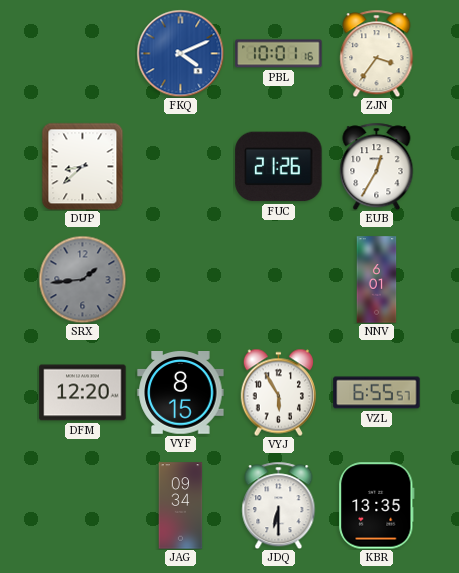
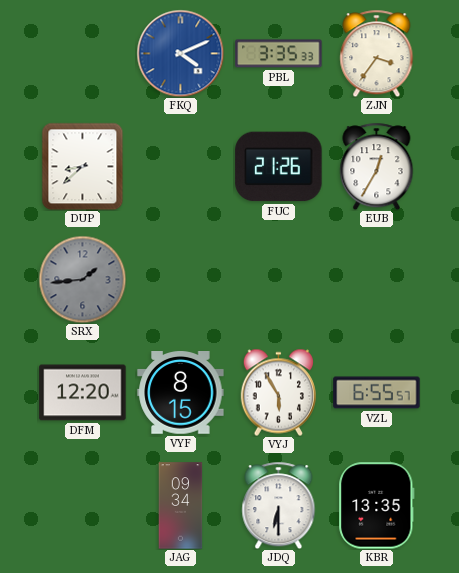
PBL: 10:01 -> 3:35
NNV: 6:01 -> none
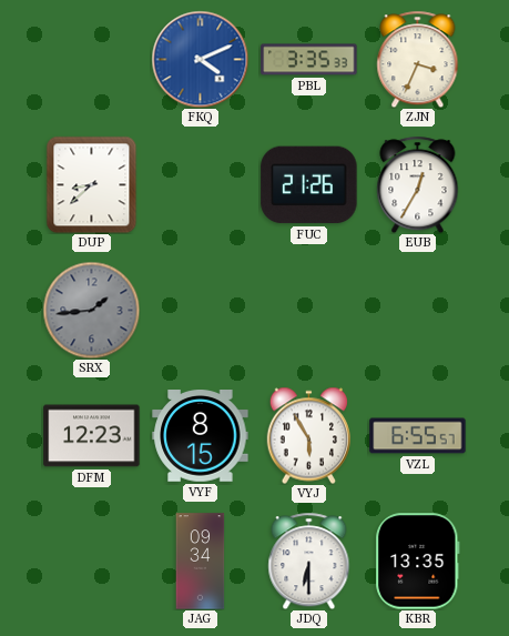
ZJN: 3:36 -> 3:34
DFM: 12:20 -> 12:23
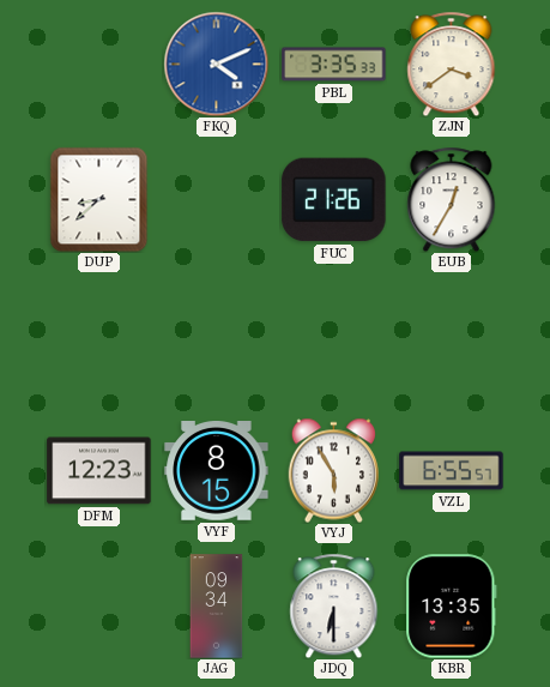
ZJN: 3:34 -> 3:39
SRX: 1:44 -> none
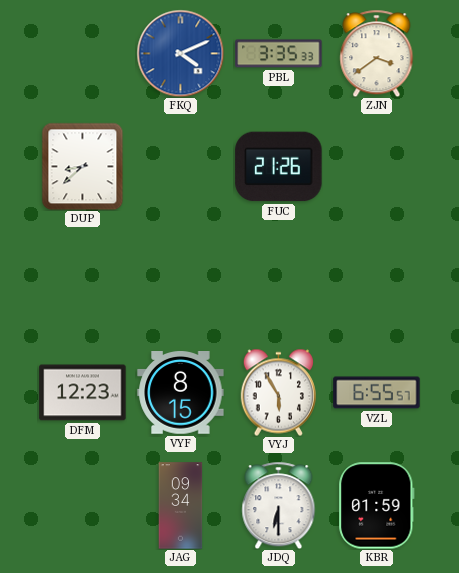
EUB: 12:35 -> none
KBR: 13:35 -> 01:59
